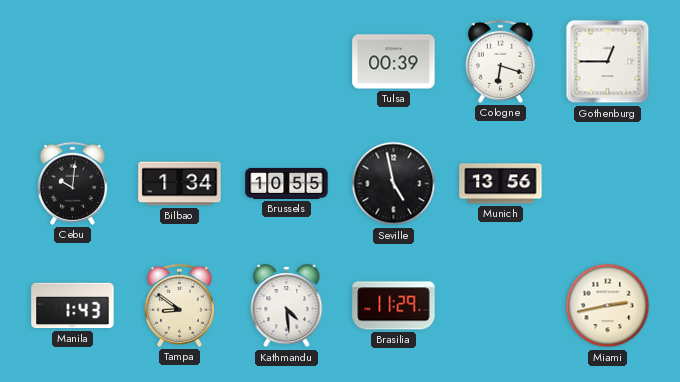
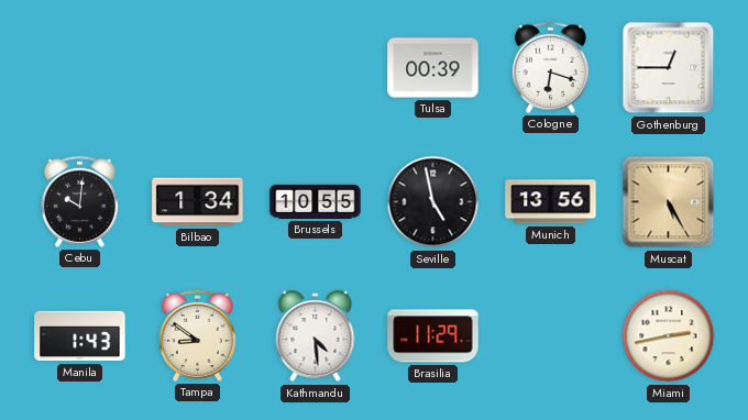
Muscat: none -> 5:25
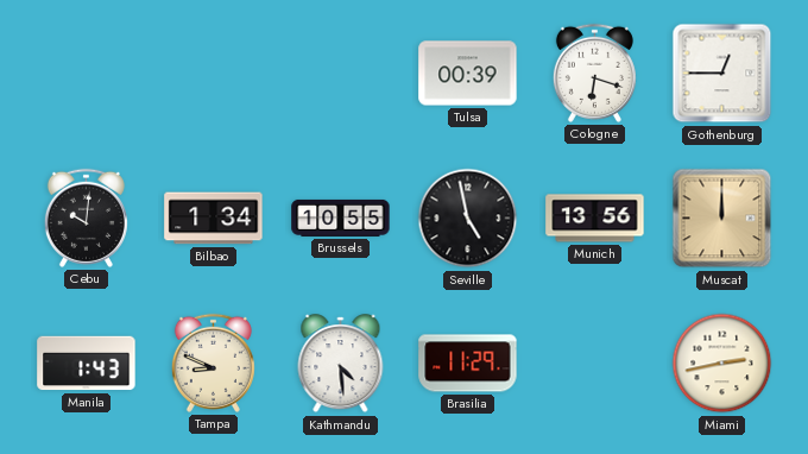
Muscat: 5:25 -> 12:00
Tampa: 8:51 -> 8:49
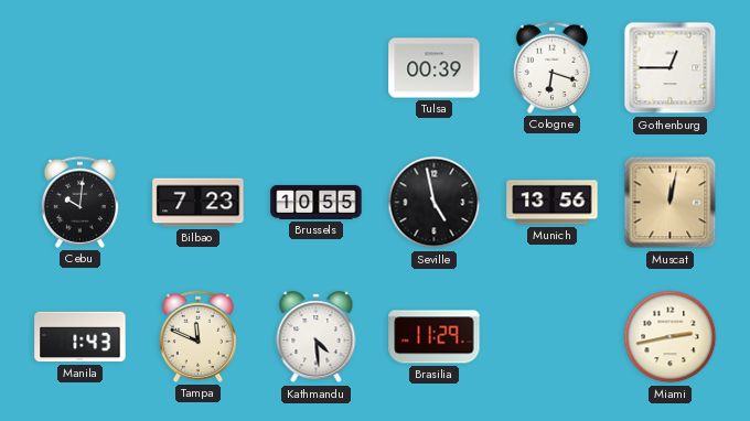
Bilbao: 1:34 -> 7:23
Muscat: 12:00 -> 12:02
Tampa: 8:49 -> 11:49
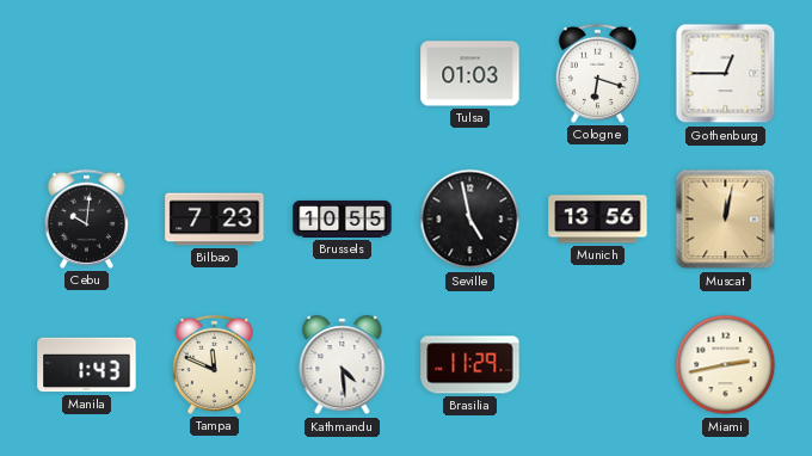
Tulsa: 00:39 -> 01:03
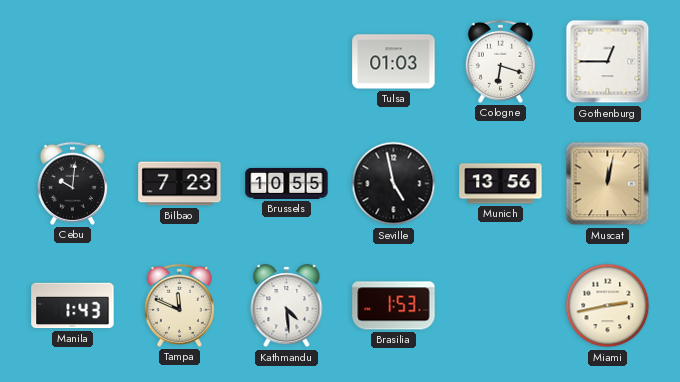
Brasilia: 11:29 -> 1:53
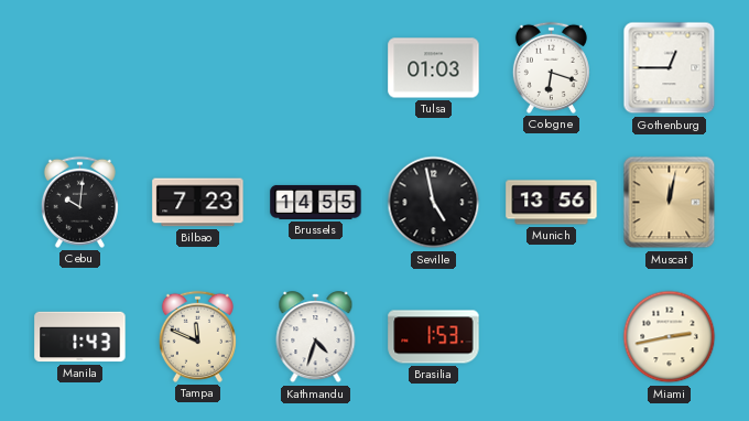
Brussels: 10:55 -> 14:55
Kathmandu: 4:29 -> 4:33
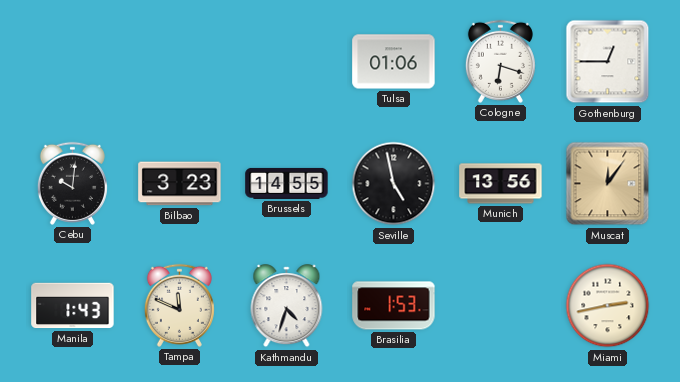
Tulsa: 01:03 -> 01:06
Bilbao: 7:23 -> 3:23
Muscat: 12:02 -> 12:06
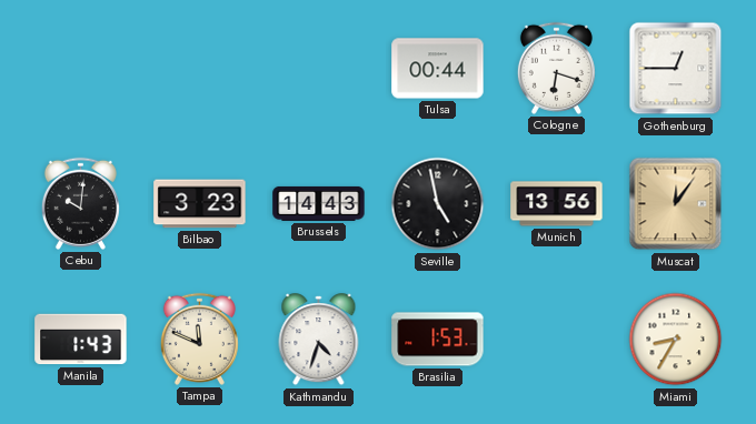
Tulsa: 01:06 -> 00:44
Brussels: 14:55 -> 14:43
Miami: 2:43 -> 8:35
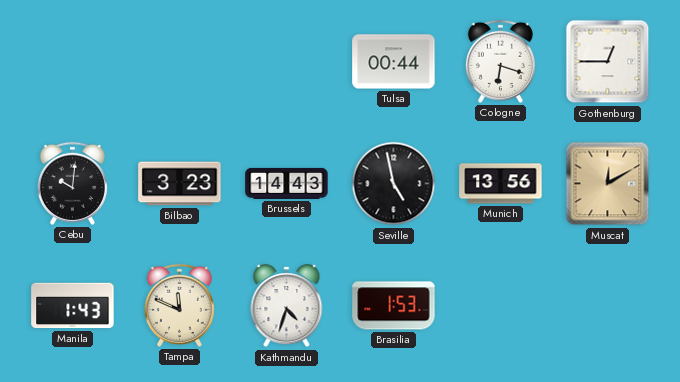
Muscat: 12:06 -> 12:10
Miami: 8:35 -> none
